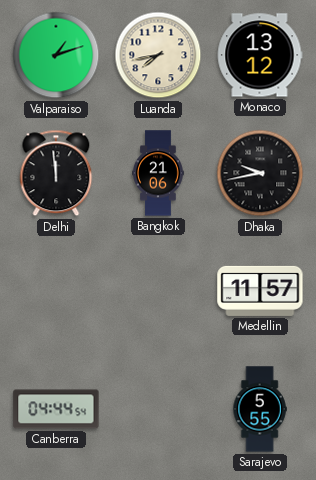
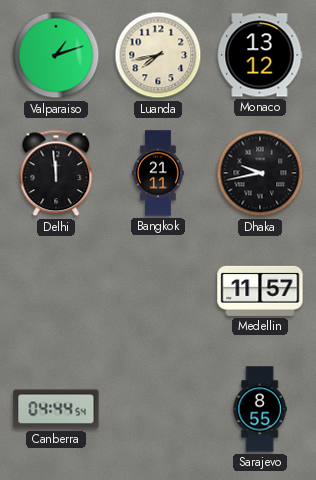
Bangkok: 21:06 -> 21:11
Sarajevo: 5:55 -> 8:55
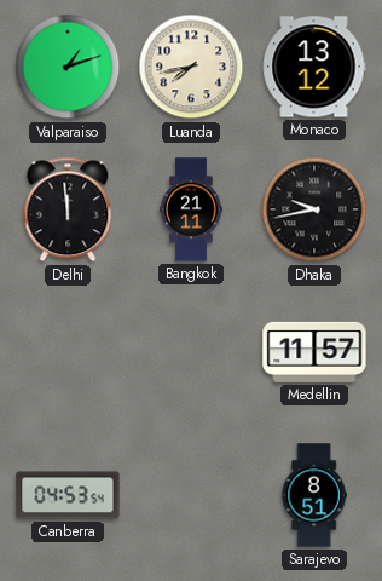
Canberra: 04:44 -> 04:53
Sarajevo: 8:55 -> 8:51
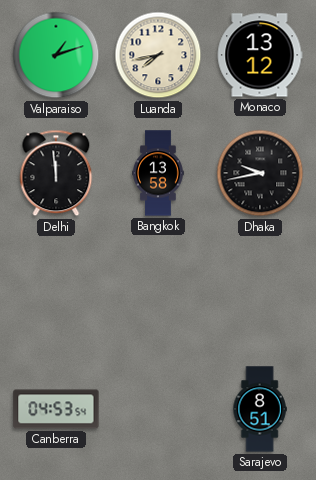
Bangkok: 21:11 -> 13:58
Medellin: 11:57 -> none
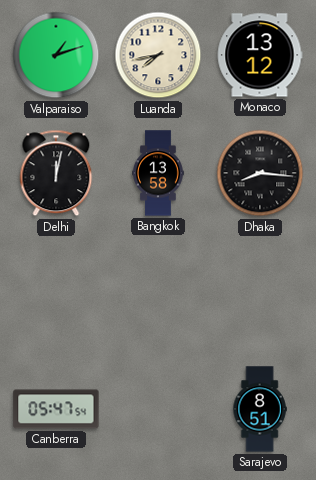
Delhi: 11:59 -> 12:02
Dhaka: 9:43 -> 8:16
Canberra: 04:53 -> 05:47
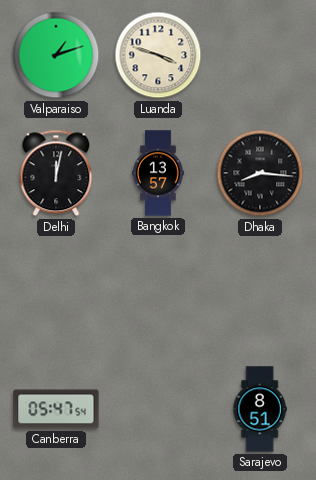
Luanda: 7:43 -> 3:48
Monaco: 13:12 -> none
Bangkok: 13:58 -> 13:57
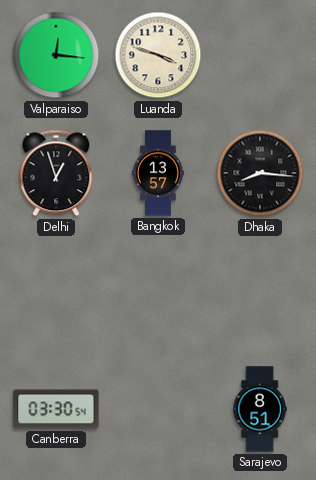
Valparaiso: 1:12 -> 12:16
Delhi: 12:02 -> 12:57
Canberra: 05:47 -> 03:30
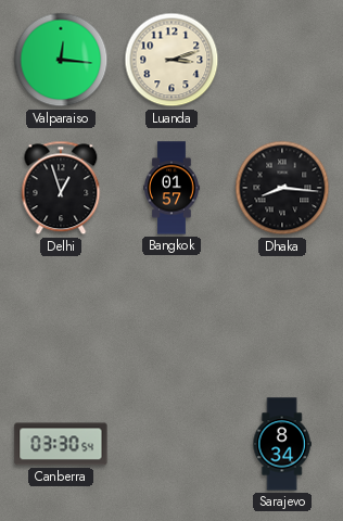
Luanda: 3:48 -> 3:12
Bangkok: 13:57 -> 01:57
Sarajevo: 8:51 -> 8:34
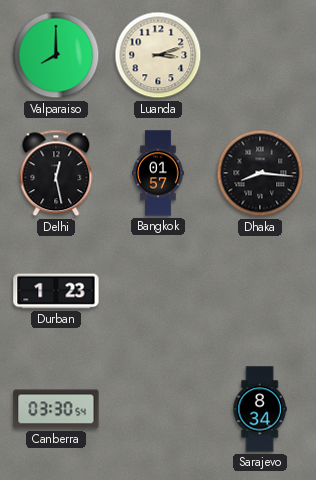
Valparaiso: 12:16 -> 8:00
Delhi: 12:57 -> 12:28
Durban: none -> 1:23
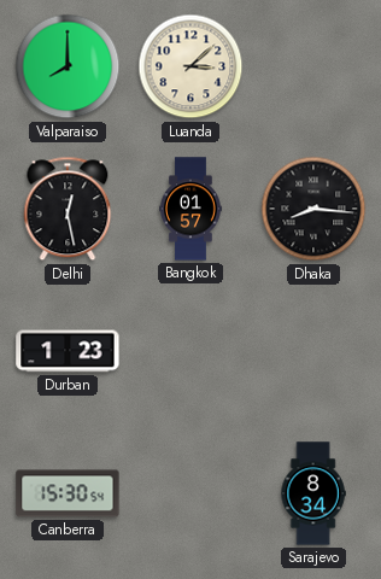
Luanda: 3:12 -> 3:08
Canberra: 03:30 -> 15:30
